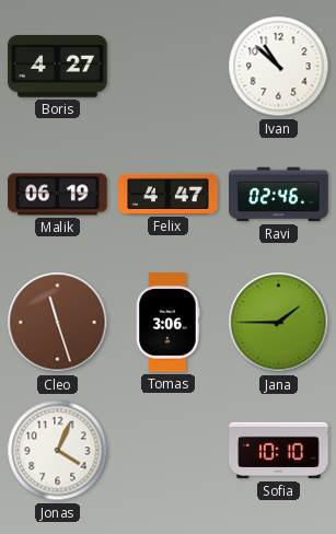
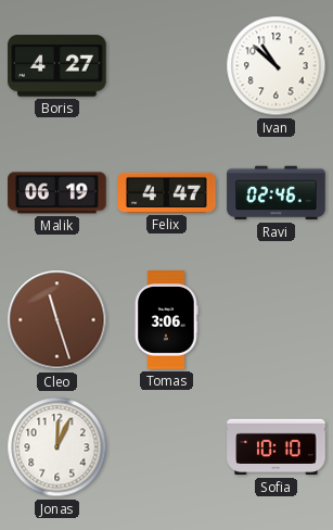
Jana: 1:45 -> none
Jonas: 4:04 -> 12:04
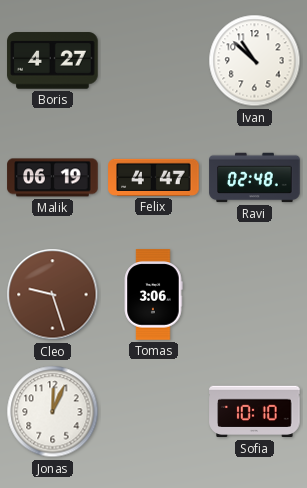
Ravi: 02:46 -> 02:48
Cleo: 11:27 -> 9:27
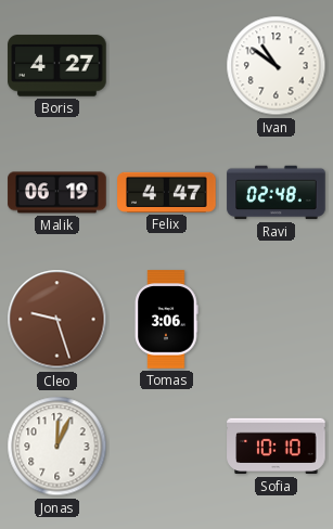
Ivan: 10:52 -> 10:51
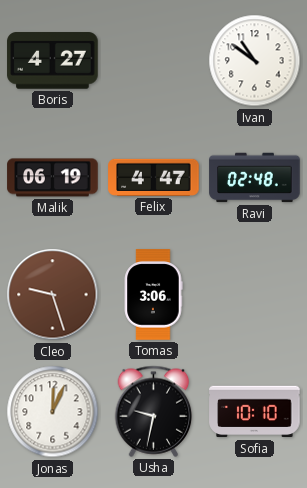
Usha: none -> 9:32
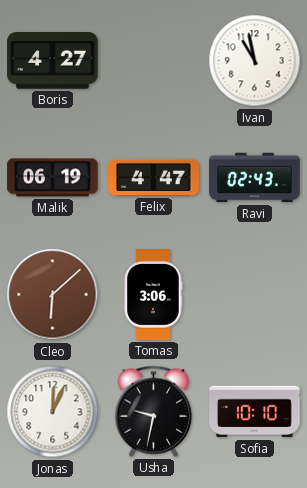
Ivan: 10:51 -> 10:58
Ravi: 02:48 -> 02:43
Cleo: 9:27 -> 6:08
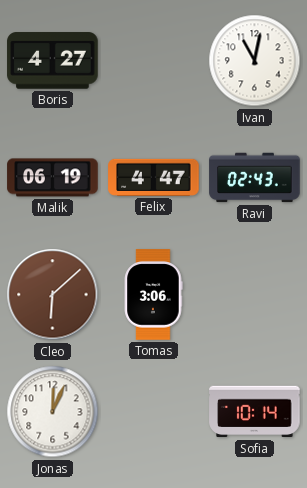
Ivan: 10:58 -> 11:02
Usha: 9:32 -> none
Sofia: 10:10 -> 10:14
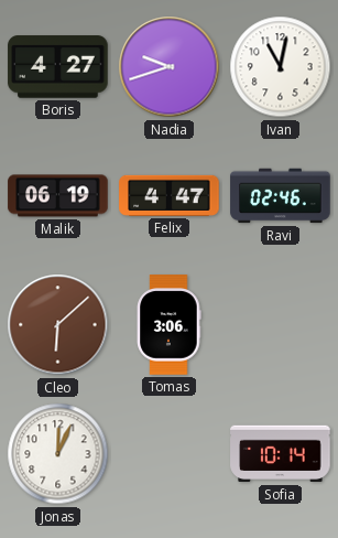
Nadia: none -> 9:42
Ravi: 02:43 -> 02:46
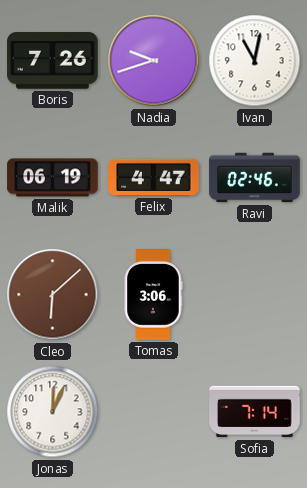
Boris: 4:27 -> 7:26
Sofia: 10:14 -> 7:14
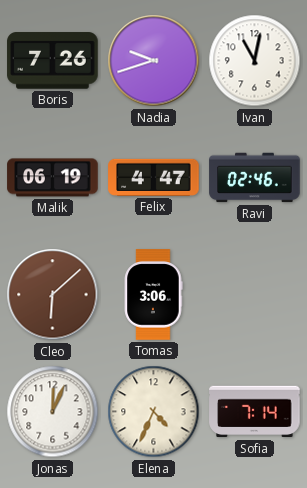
Elena: none -> 4:34
